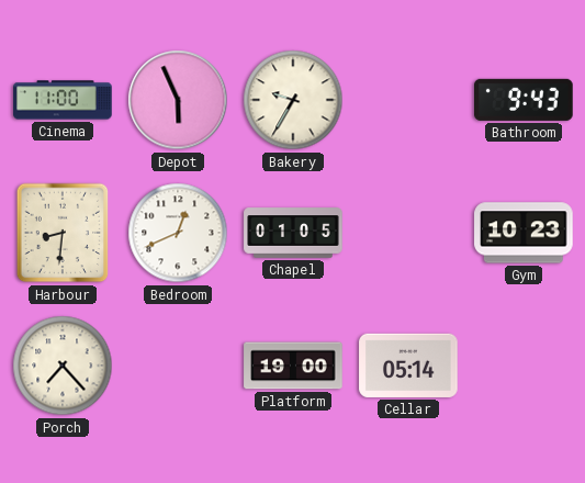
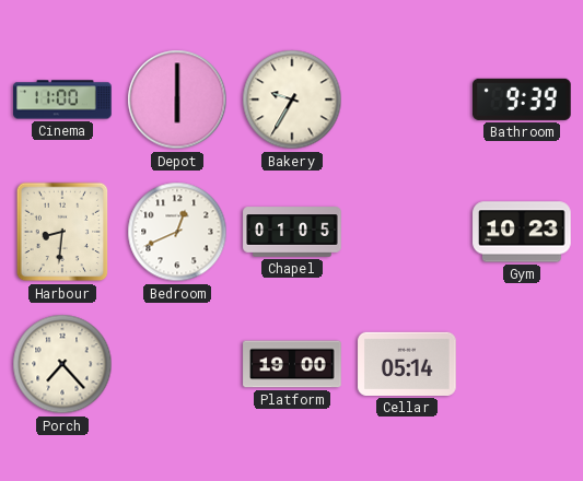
Depot: 5:56 -> 6:00
Bathroom: 9:43 -> 9:39
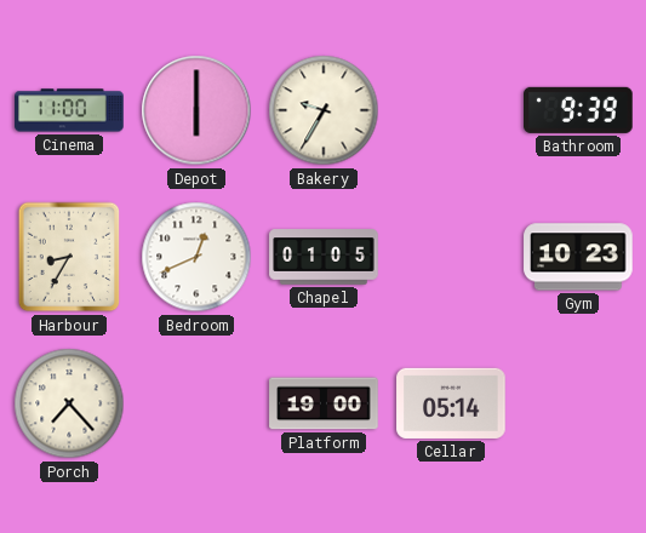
Harbour: 8:31 -> 8:35
